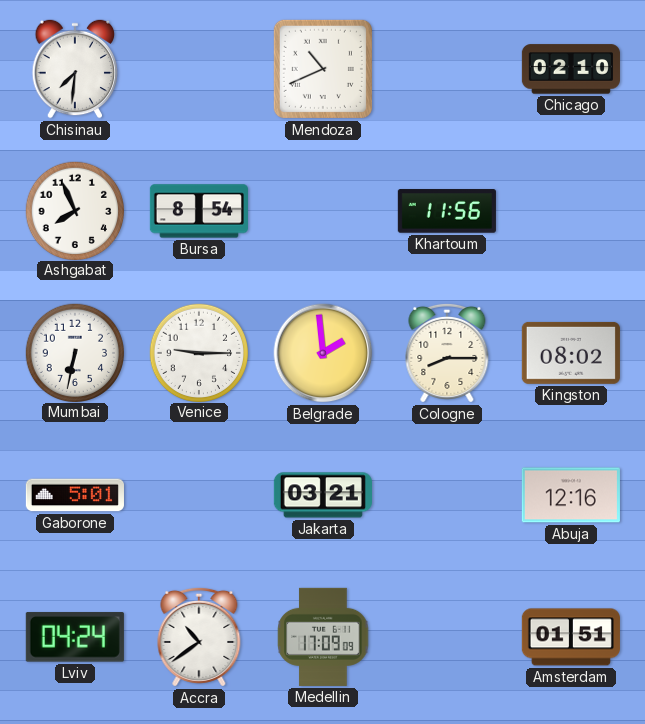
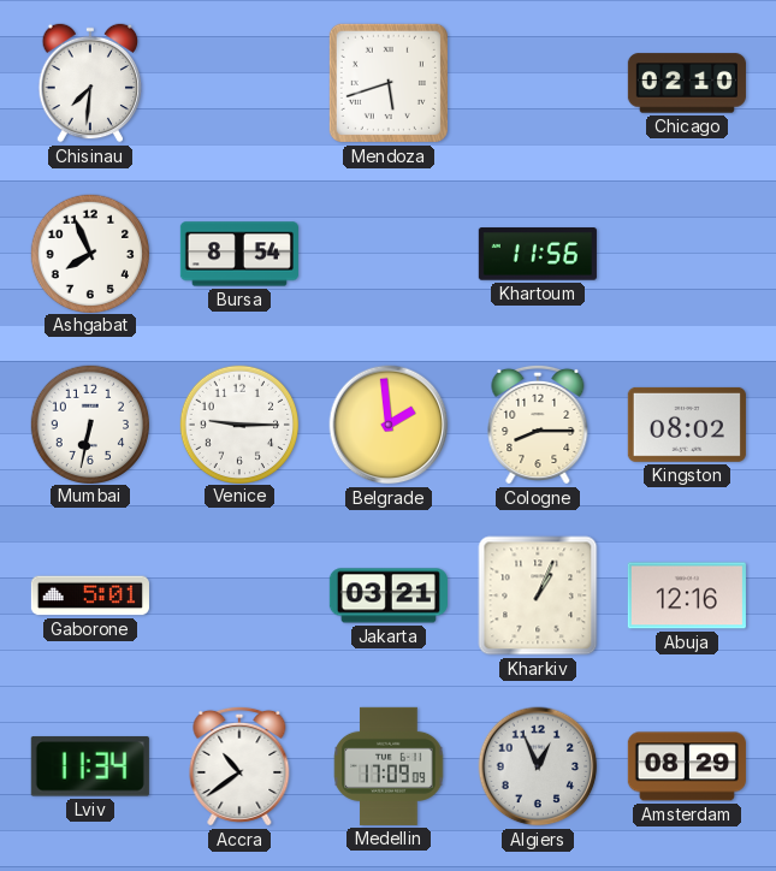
Mendoza: 10:41 -> 5:42
Kharkiv: none -> 1:04
Lviv: 04:24 -> 11:34
Algiers: none -> 12:56
Amsterdam: 01:51 -> 08:29
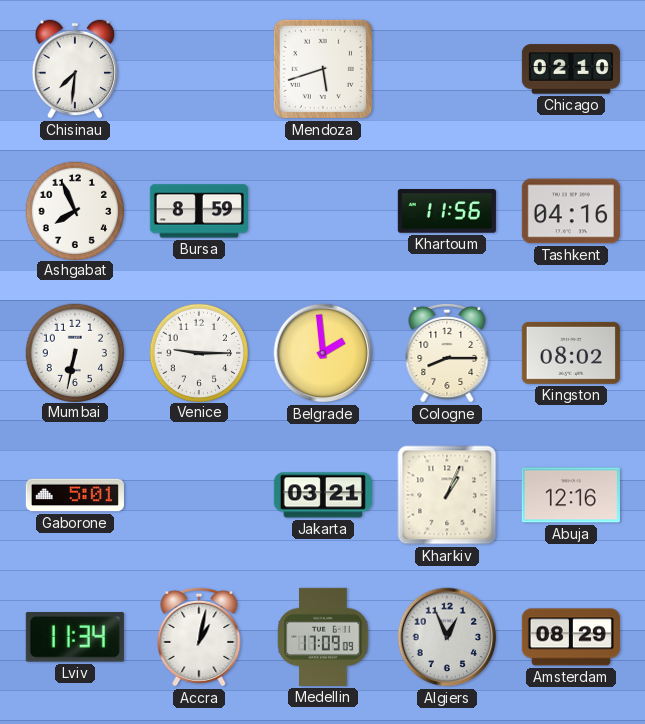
Bursa: 8:54 -> 8:59
Tashkent: none -> 04:16
Accra: 10:39 -> 1:02
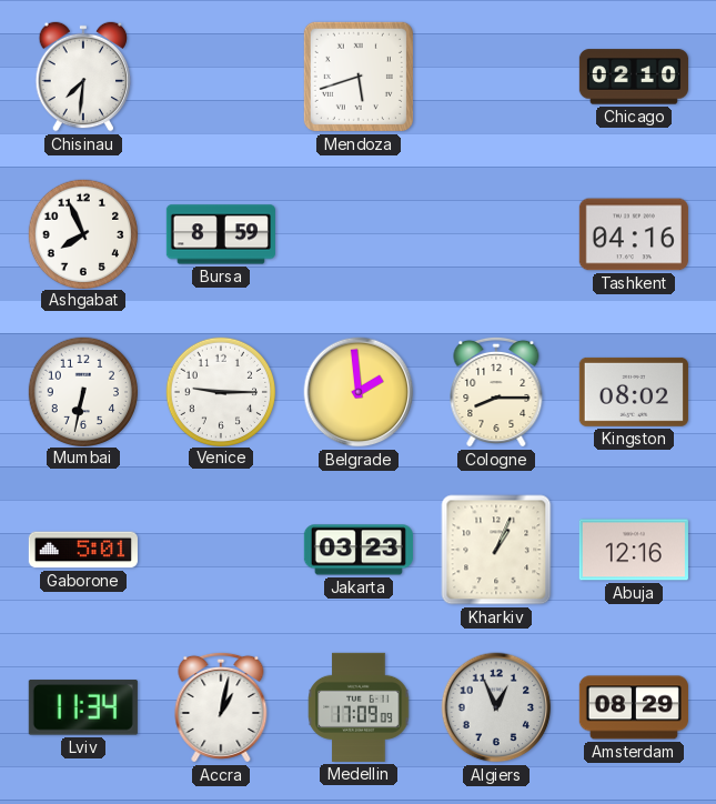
Khartoum: 11:56 -> none
Jakarta: 03:21 -> 03:23
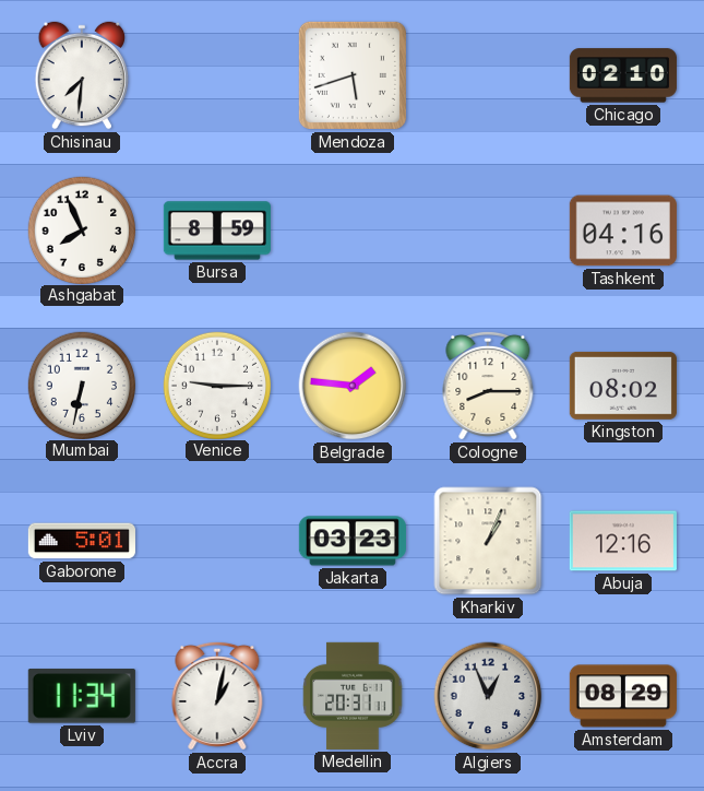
Belgrade: 1:59 -> 1:46
Medellin: 17:09 -> 20:31
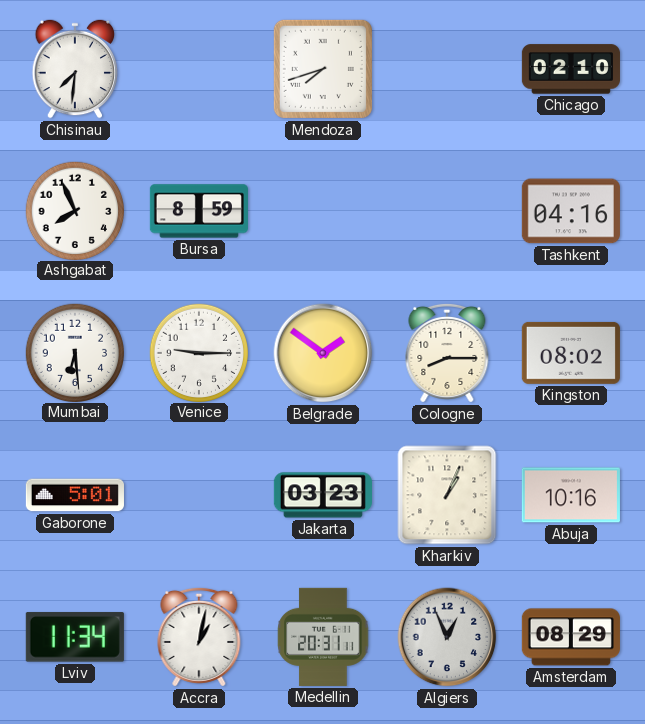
Mendoza: 5:42 -> 7:42
Mumbai: 6:32 -> 6:29
Belgrade: 1:46 -> 1:51
Abuja: 12:16 -> 10:16
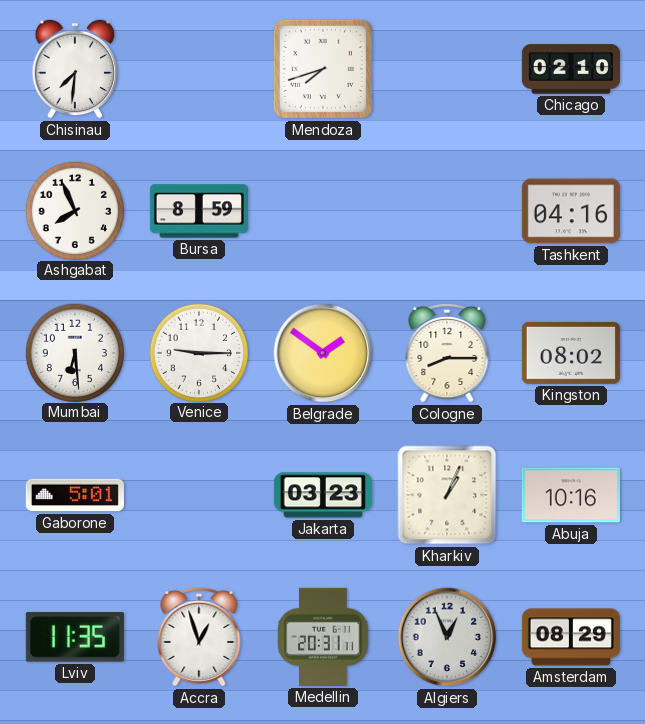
Lviv: 11:34 -> 11:35
Accra: 1:02 -> 12:57
